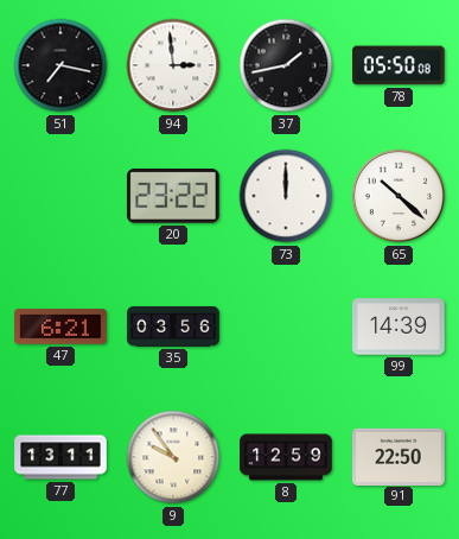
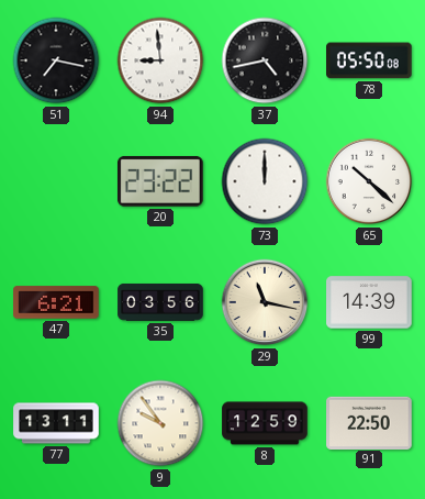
94: 2:59 -> 8:59
37: 1:43 -> 4:43
29: none -> 11:17
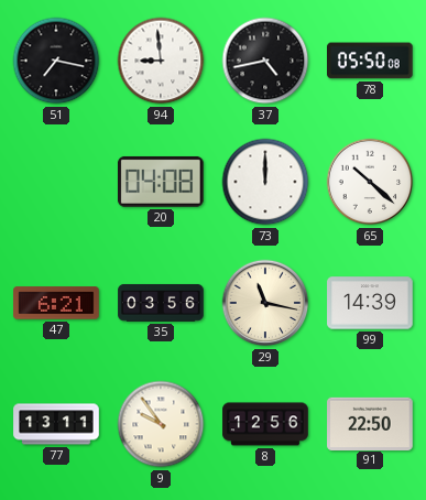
20: 23:22 -> 04:08
8: 12:59 -> 12:56
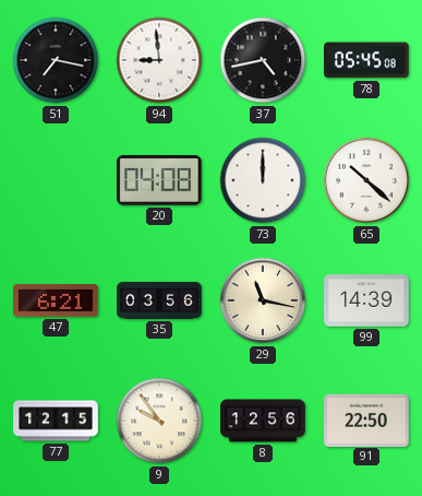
78: 05:50 -> 05:45
77: 13:11 -> 12:15
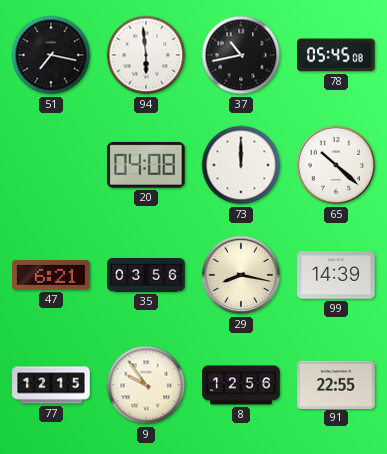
94: 8:59 -> 5:59
37: 4:43 -> 10:43
29: 11:17 -> 8:17
91: 22:50 -> 22:55
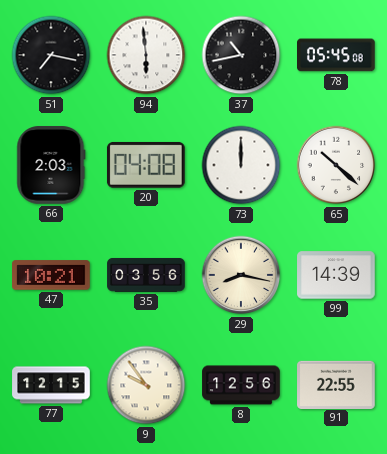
66: none -> 2:03
47: 6:21 -> 10:21
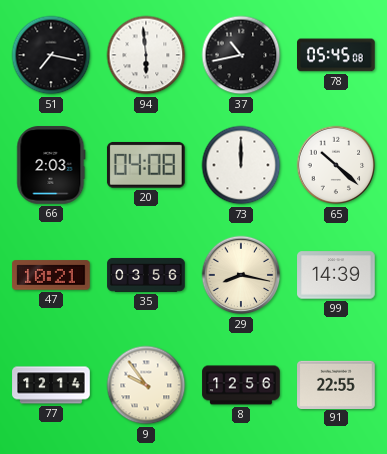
77: 12:15 -> 12:14
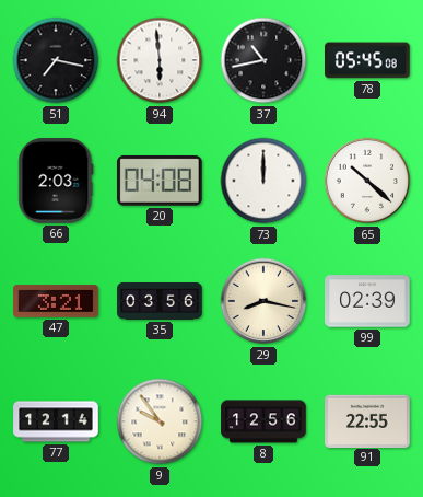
47: 10:21 -> 3:21
99: 14:39 -> 02:39
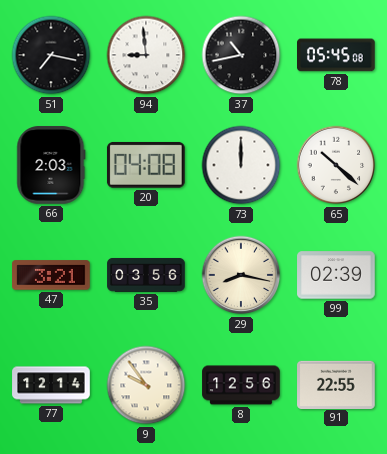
94: 5:59 -> 8:59
